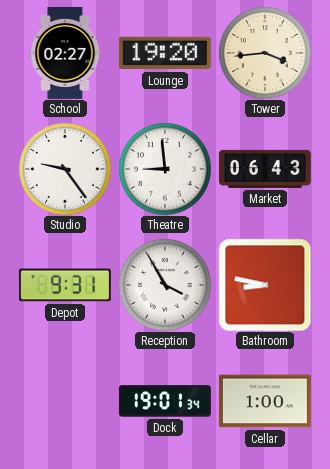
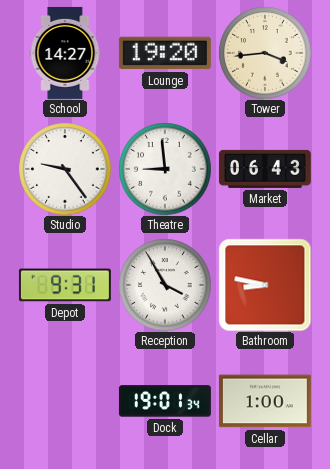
School: 02:27 -> 14:27
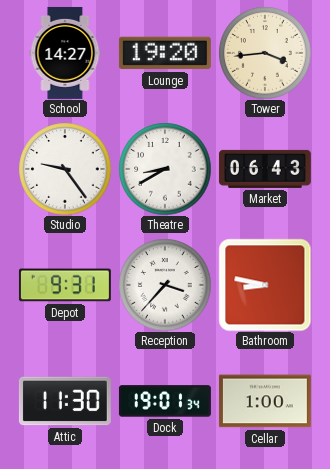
Theatre: 8:59 -> 8:40
Reception: 3:55 -> 3:37
Attic: none -> 11:30
